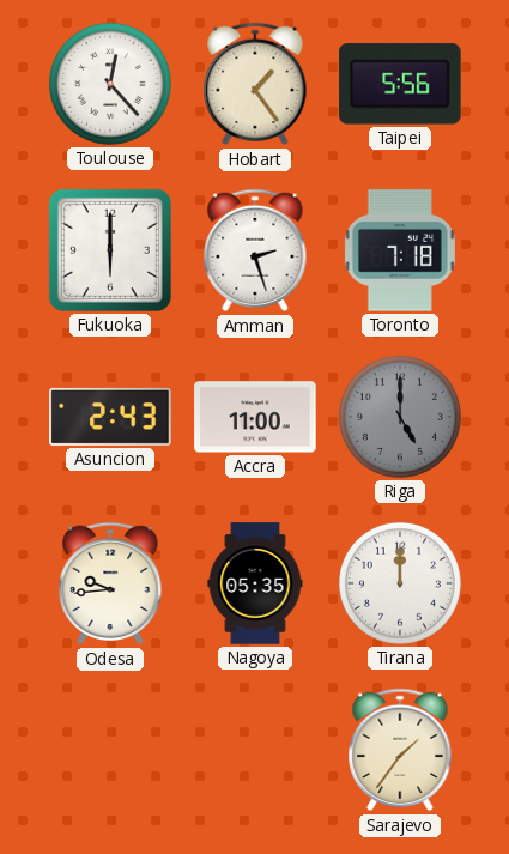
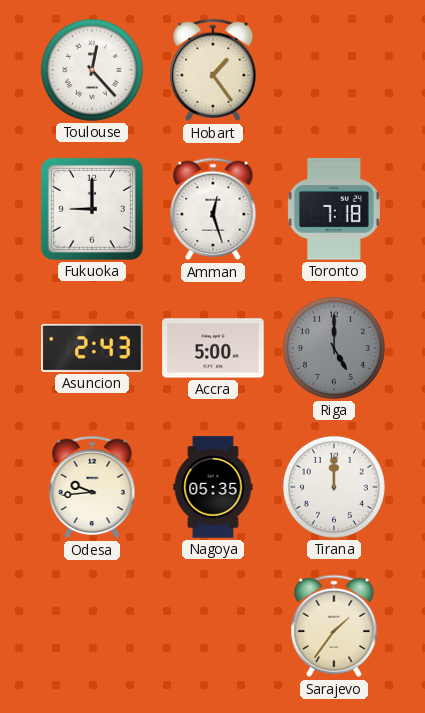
Taipei: 5:56 -> none
Fukuoka: 6:00 -> 9:00
Amman: 2:27 -> 12:27
Accra: 11:00 -> 5:00
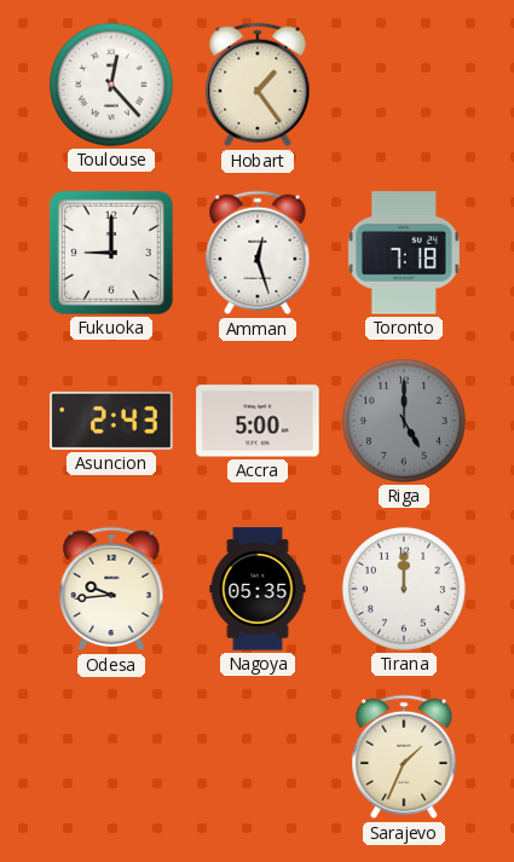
Sarajevo: 1:36 -> 1:34
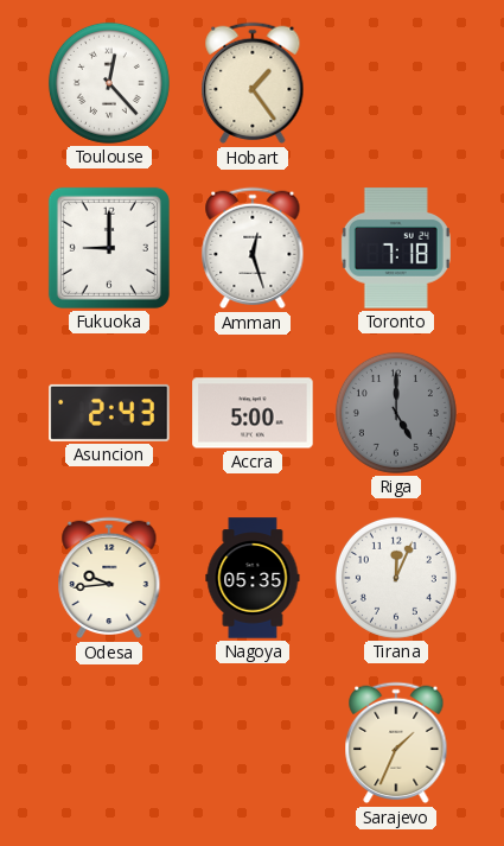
Tirana: 12:00 -> 12:04
